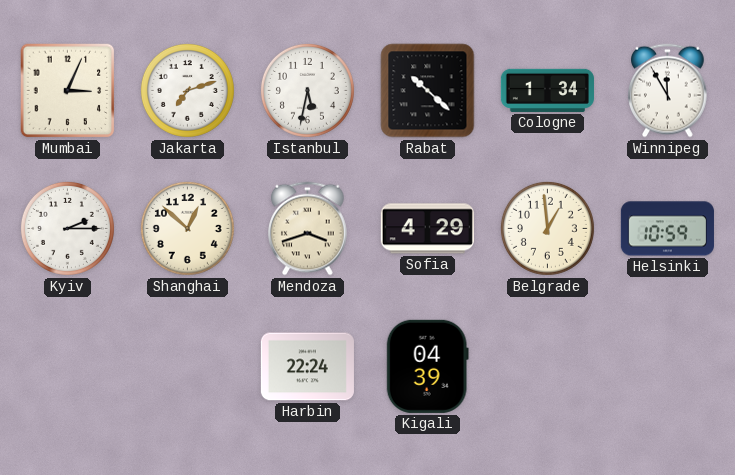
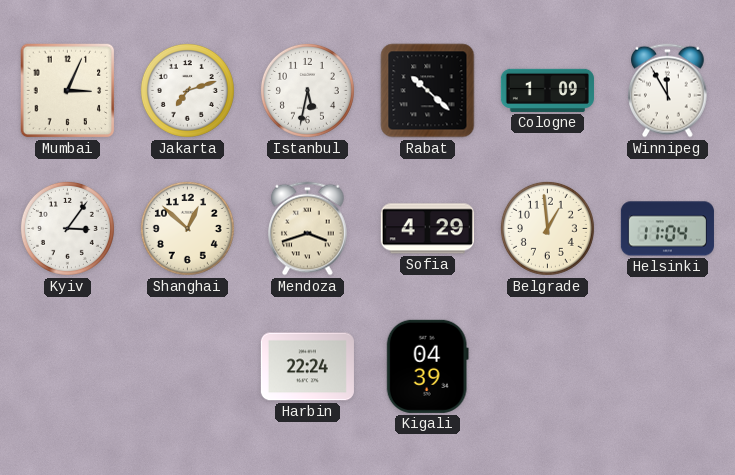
Cologne: 1:34 -> 1:09
Kyiv: 2:15 -> 3:06
Helsinki: 10:59 -> 11:04
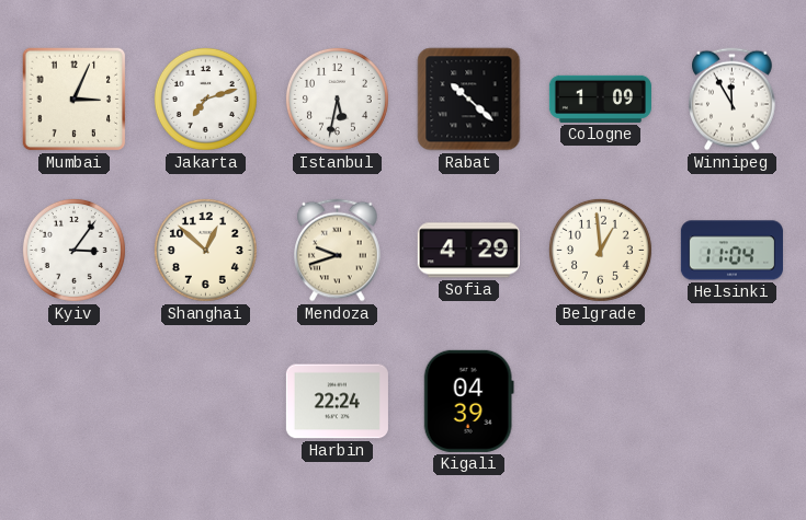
Mendoza: 3:42 -> 9:42
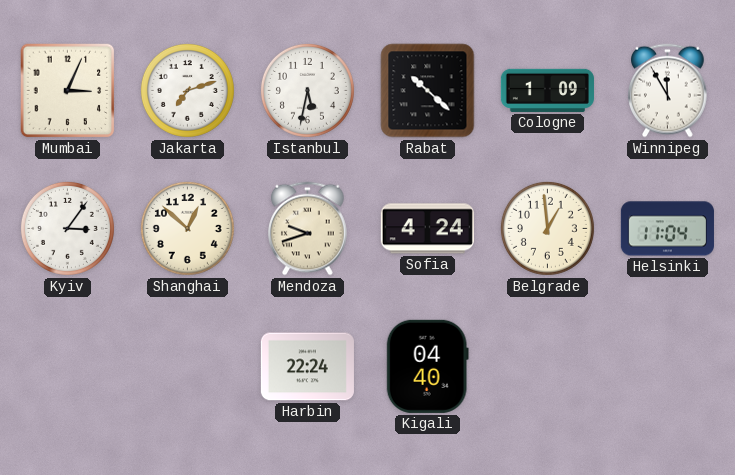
Sofia: 4:29 -> 4:24
Kigali: 04:39 -> 04:40
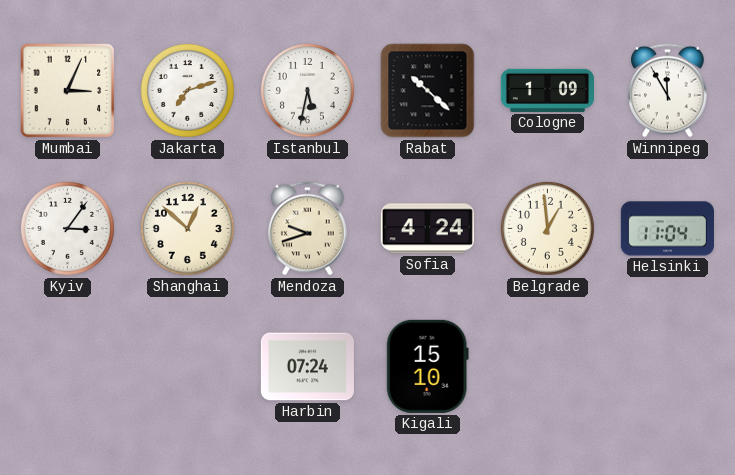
Harbin: 22:24 -> 07:24
Kigali: 04:40 -> 15:10
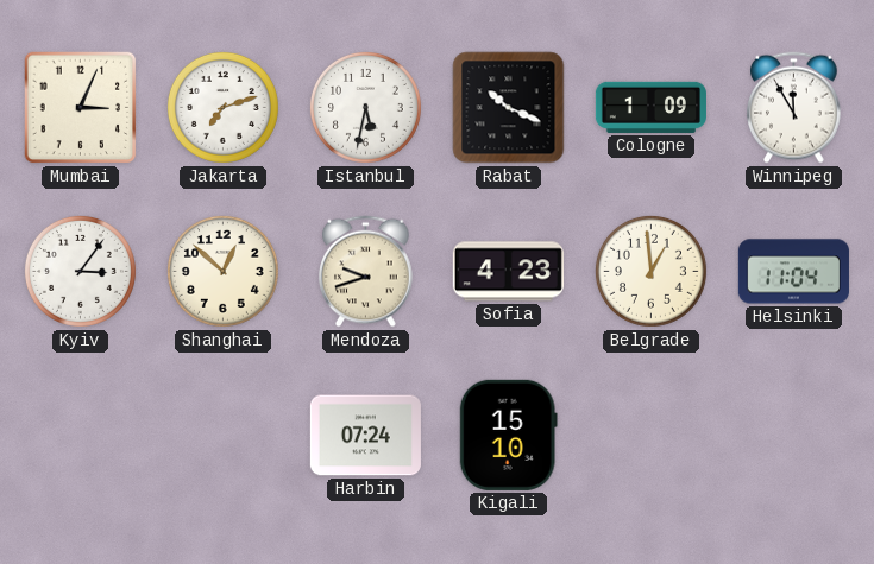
Rabat: 10:22 -> 10:19
Sofia: 4:24 -> 4:23
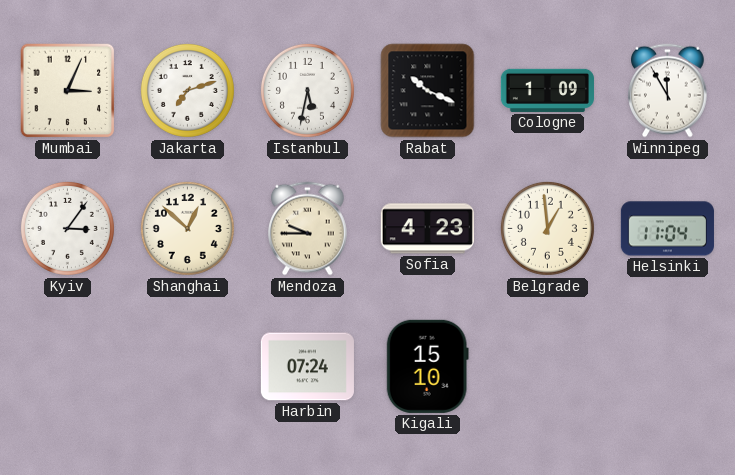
Mendoza: 9:42 -> 9:45
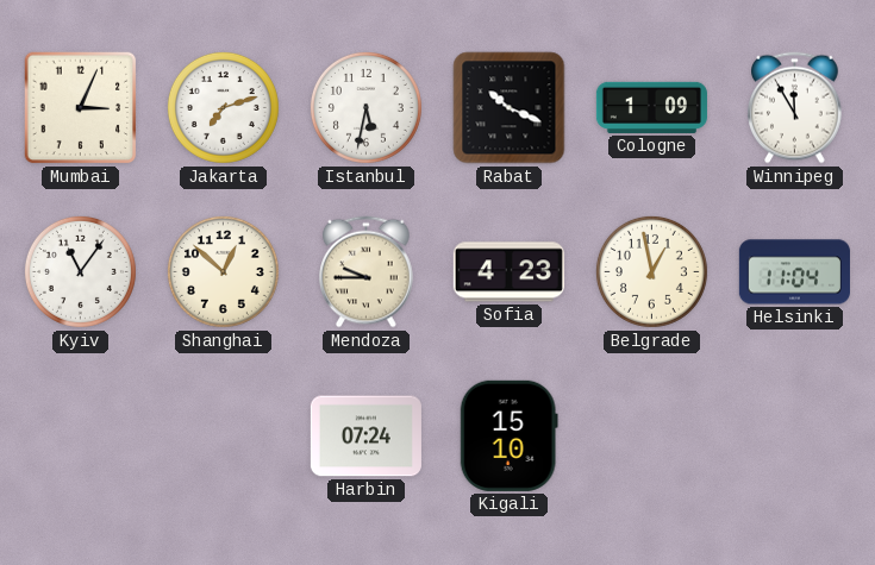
Kyiv: 3:06 -> 11:06
Belgrade: 12:59 -> 12:58
